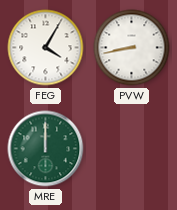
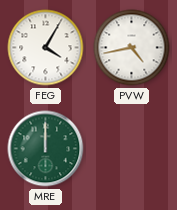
PVW: 8:43 -> 4:43
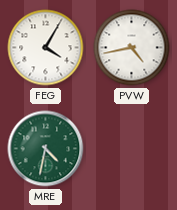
MRE: 12:00 -> 4:32
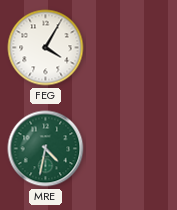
PVW: 4:43 -> none
